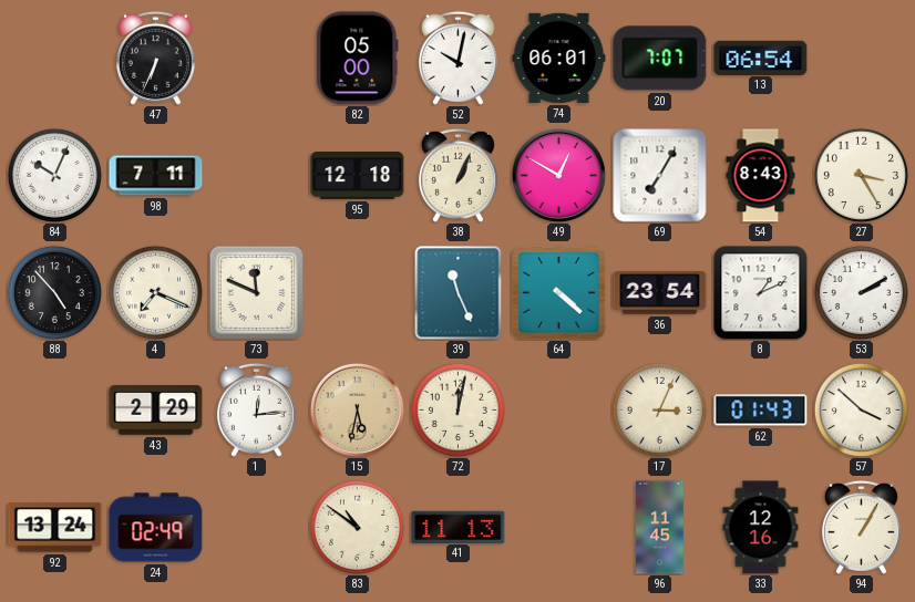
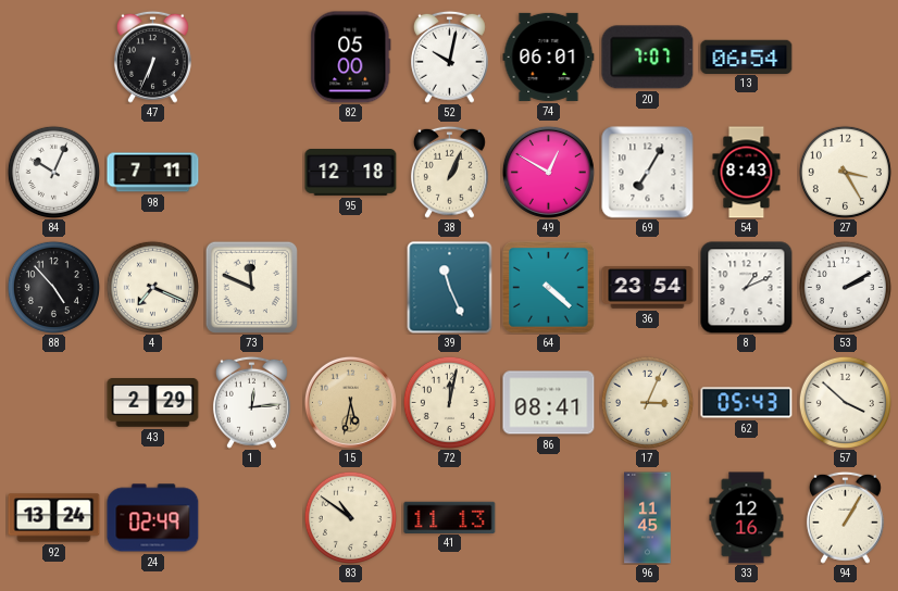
86: none -> 08:41
62: 01:43 -> 05:43
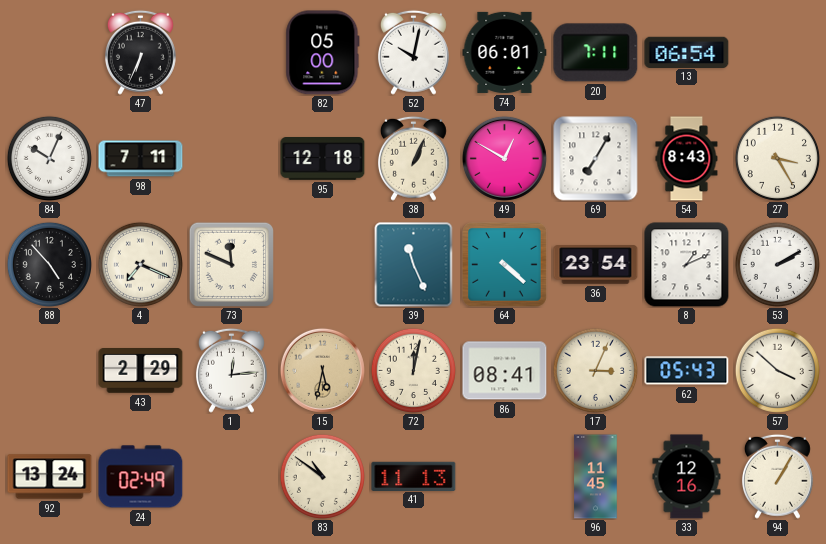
20: 7:07 -> 7:11
